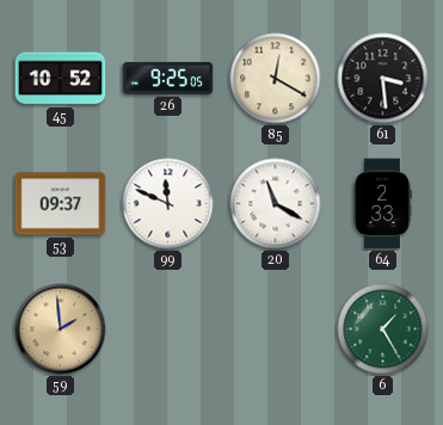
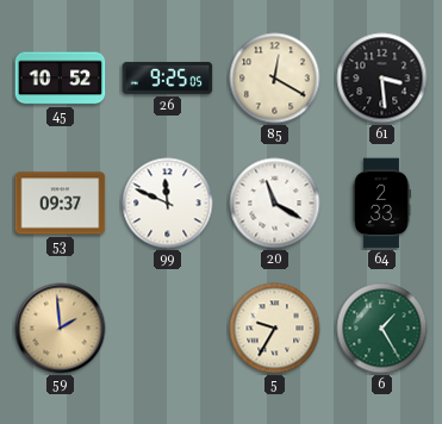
5: none -> 9:35
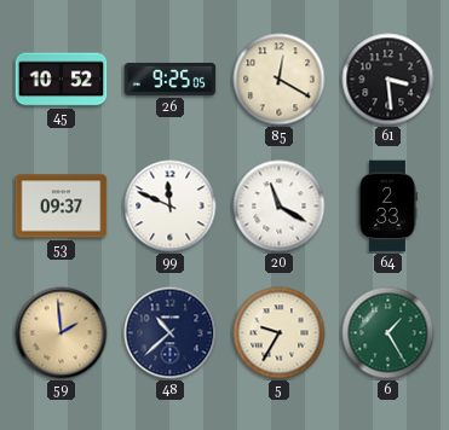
48: none -> 10:38
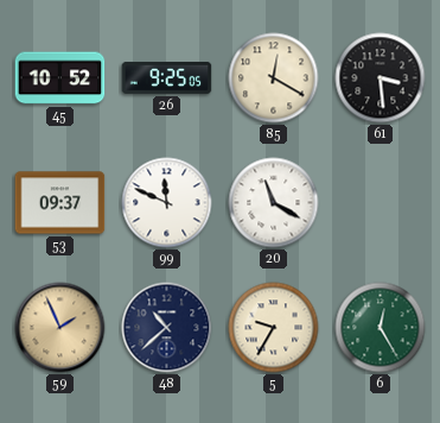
64: 2:33 -> none
59: 1:59 -> 1:56
6: 1:25 -> 12:25
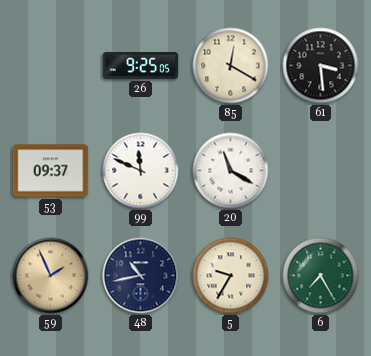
45: 10:52 -> none
48: 10:38 -> 10:43
6: 12:25 -> 7:25
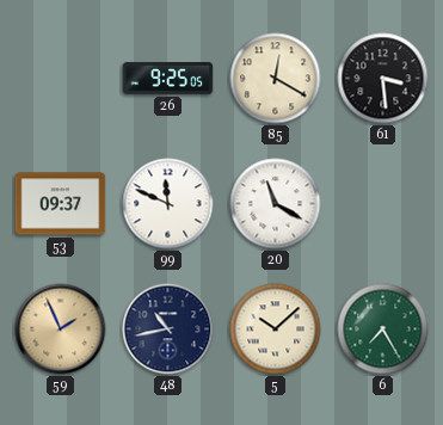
5: 9:35 -> 10:08
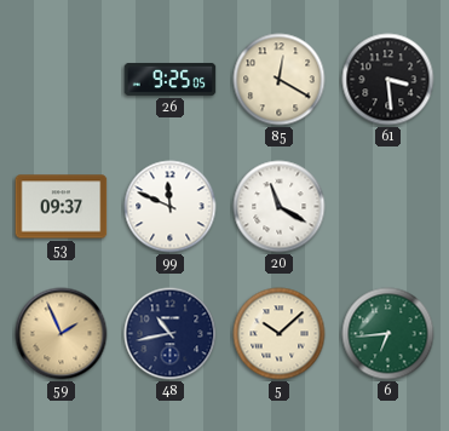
6: 7:25 -> 6:44
